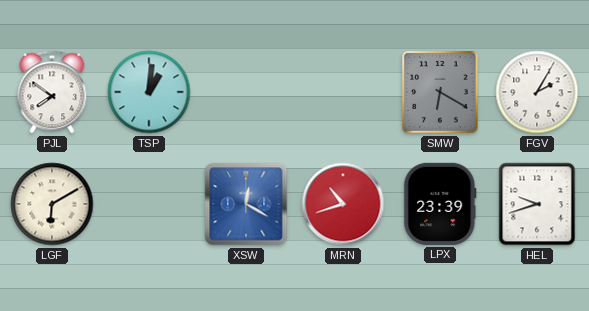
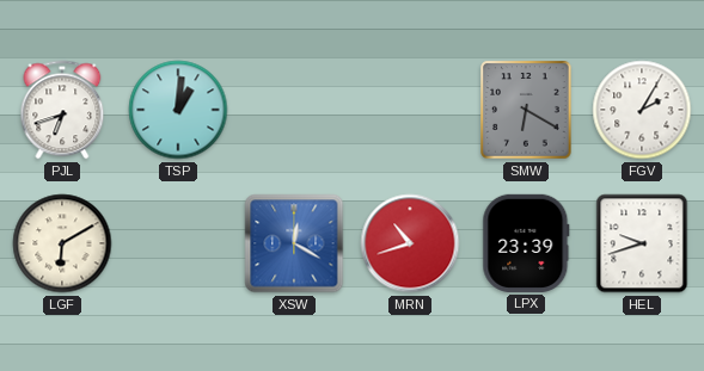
PJL: 7:51 -> 6:42
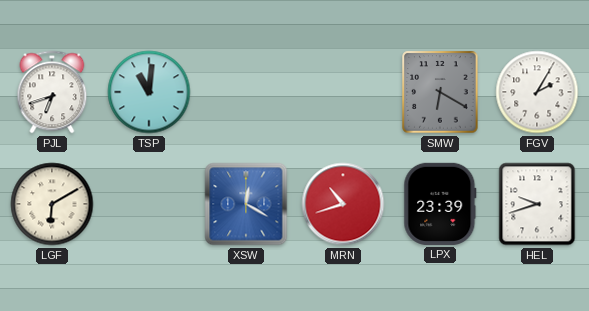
TSP: 1:01 -> 11:01
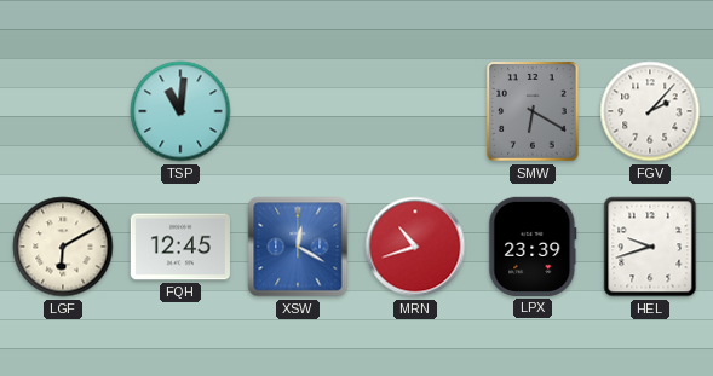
PJL: 6:42 -> none
FGV: 2:05 -> 2:07
FQH: none -> 12:45
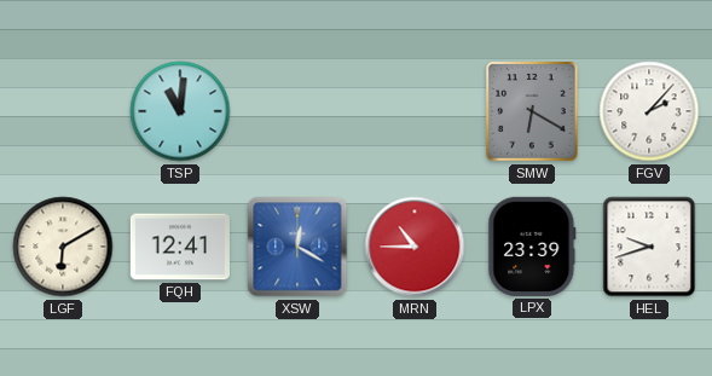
FQH: 12:45 -> 12:41
MRN: 10:42 -> 10:45
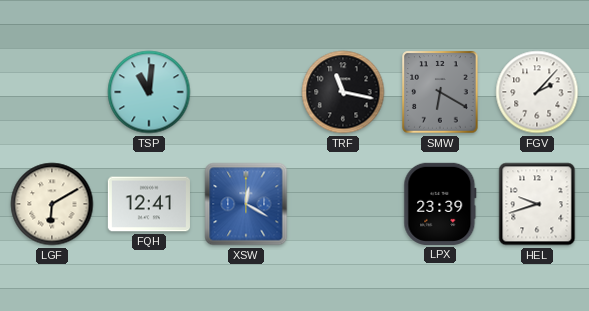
TRF: none -> 11:17
MRN: 10:45 -> none
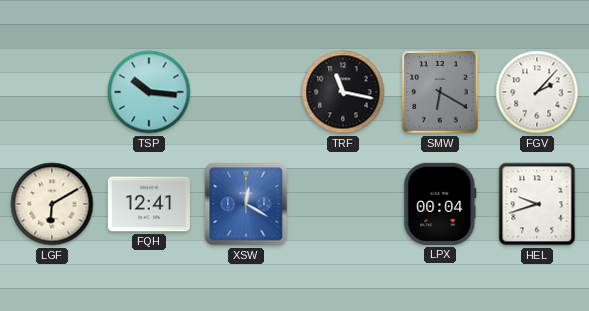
TSP: 11:01 -> 10:16
LPX: 23:39 -> 00:04
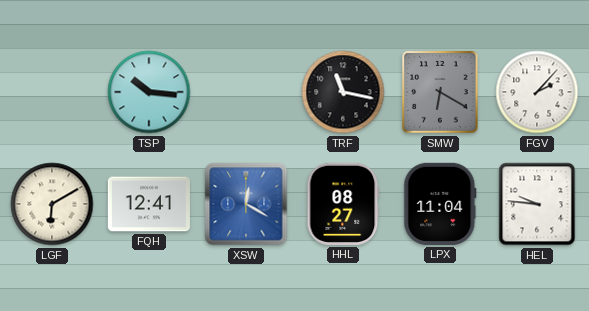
HHL: none -> 08:27
LPX: 00:04 -> 11:04
HEL: 9:42 -> 9:46
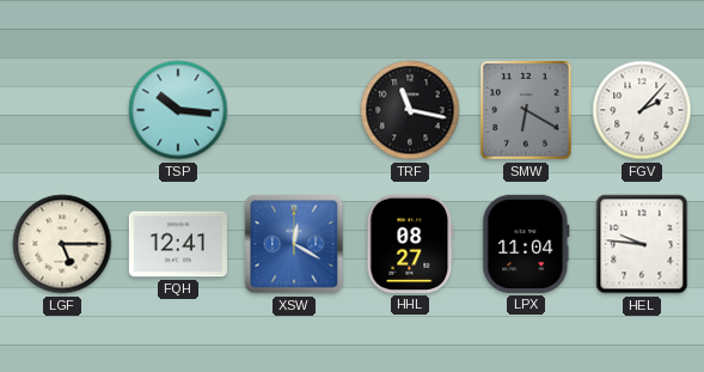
LGF: 6:10 -> 5:15
